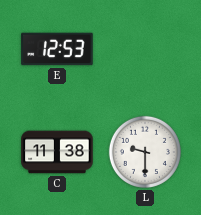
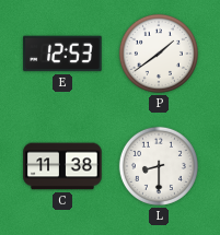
P: none -> 1:39
L: 9:30 -> 8:30
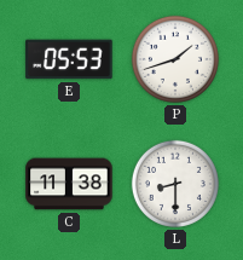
E: 12:53 -> 05:53
P: 1:39 -> 1:42
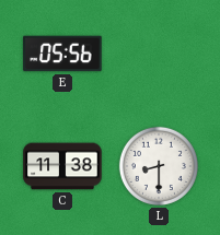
E: 05:53 -> 05:56
P: 1:42 -> none
